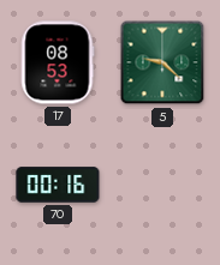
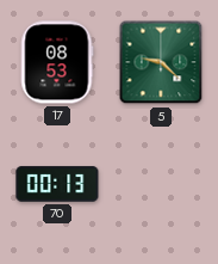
70: 00:16 -> 00:13
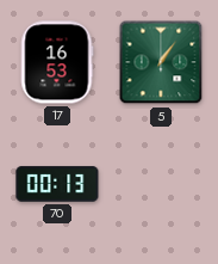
17: 08:53 -> 16:53
5: 9:22 -> 1:06
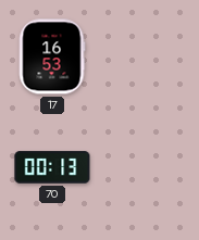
5: 1:06 -> none
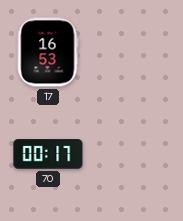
70: 00:13 -> 00:17
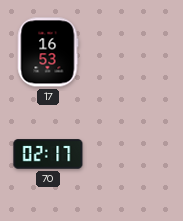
70: 00:17 -> 02:17
